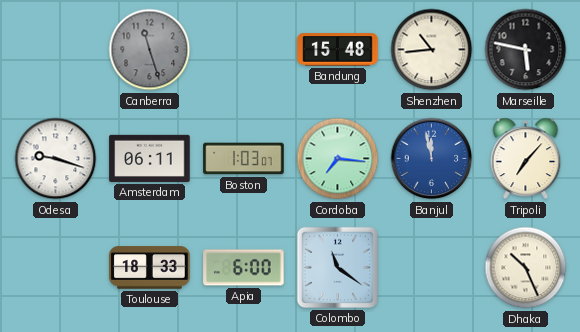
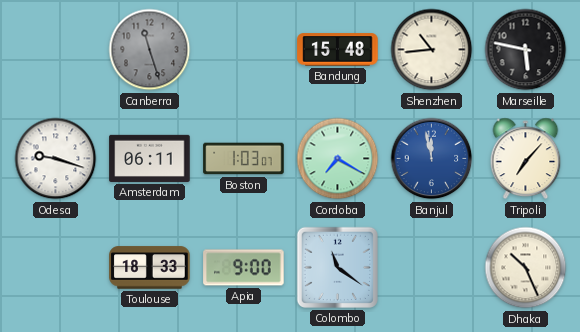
Cordoba: 7:16 -> 7:20
Apia: 6:00 -> 9:00
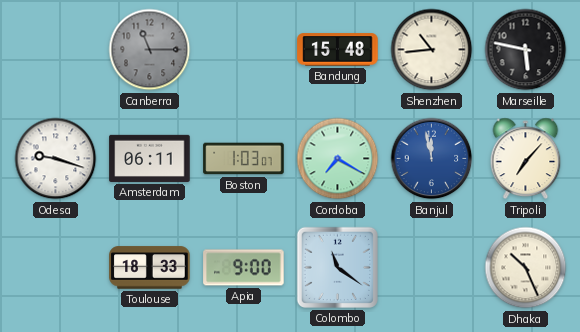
Canberra: 11:27 -> 11:15
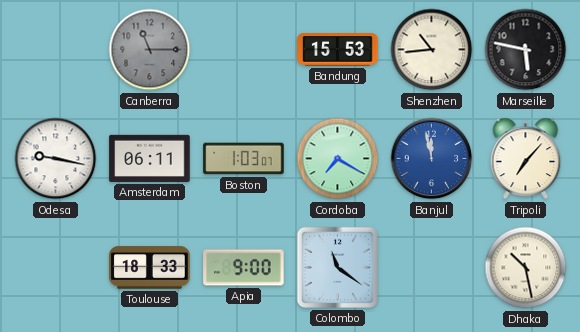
Bandung: 15:48 -> 15:53
Odesa: 9:18 -> 9:17
Dhaka: 10:26 -> 10:28
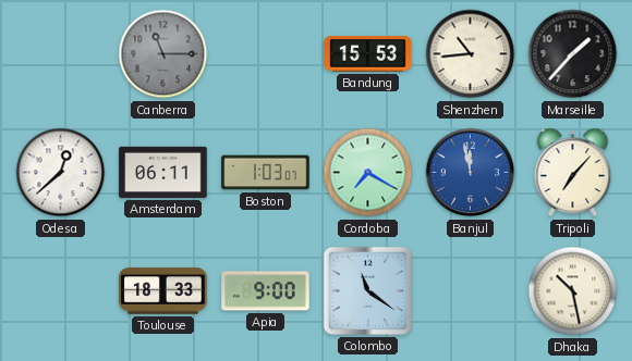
Marseille: 5:47 -> 1:37
Odesa: 9:17 -> 12:38
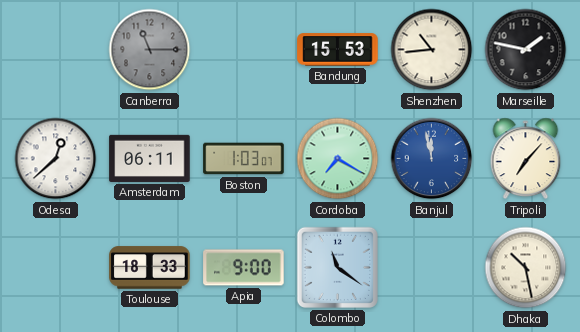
Marseille: 1:37 -> 1:47
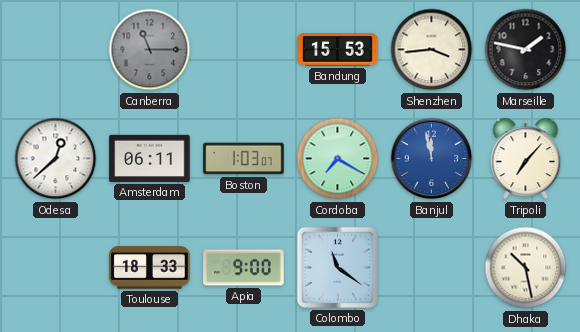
Shenzhen: 10:44 -> 3:44
